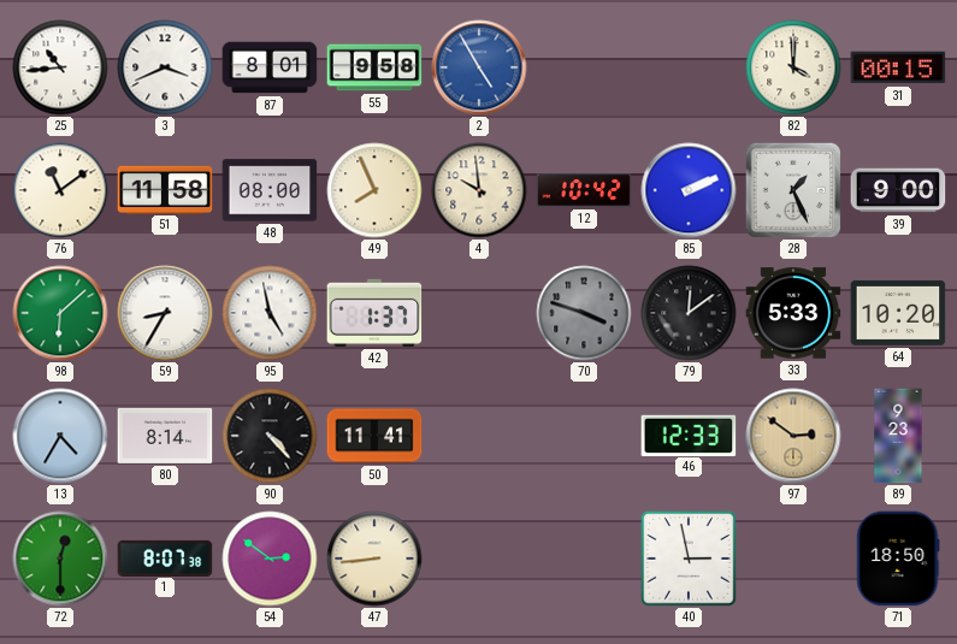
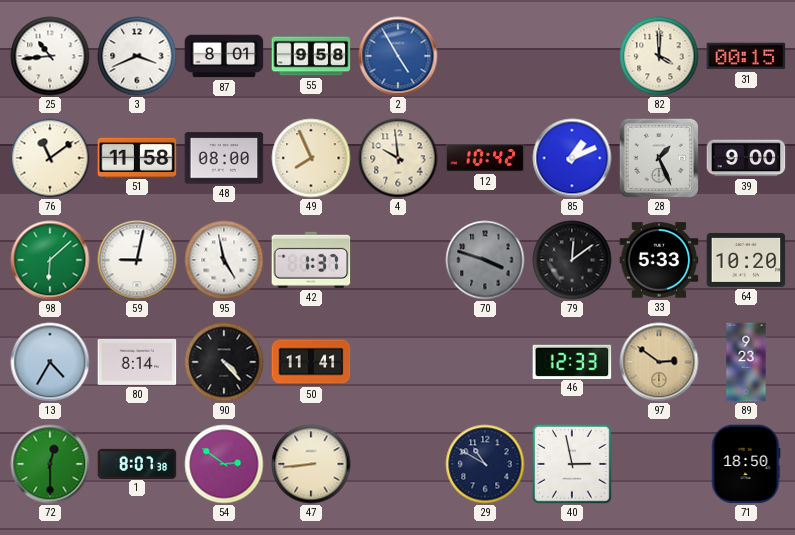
85: 2:11 -> 1:11
59: 8:35 -> 9:02
29: none -> 10:50
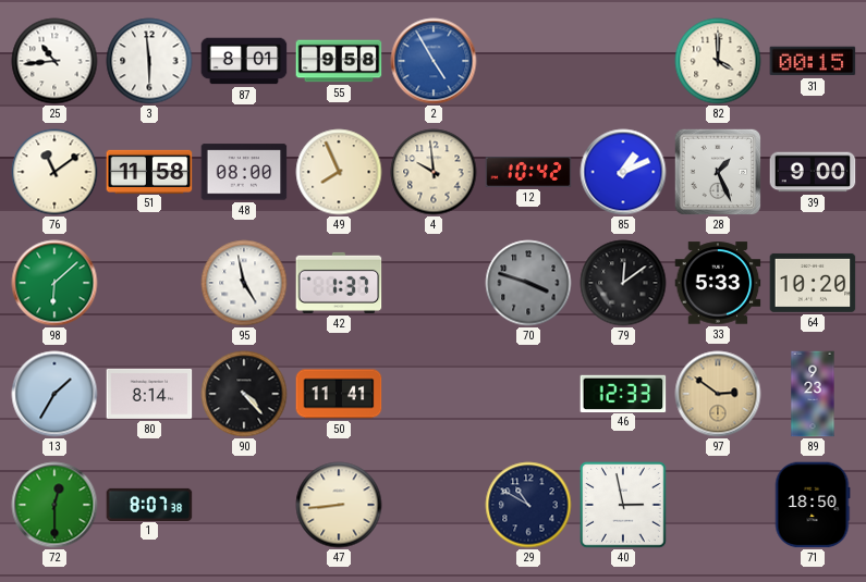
3: 3:41 -> 5:59
59: 9:02 -> none
13: 4:35 -> 1:35
54: 2:51 -> none
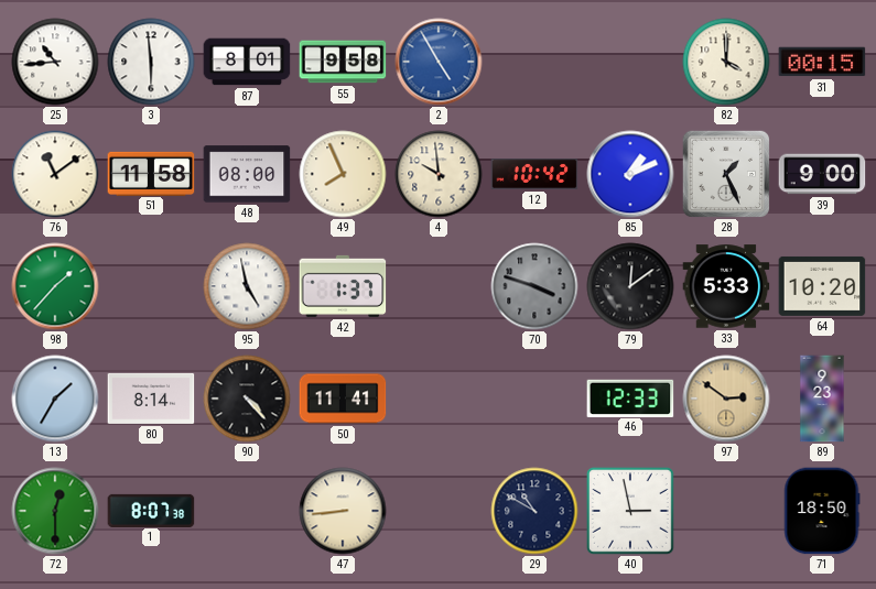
98: 6:08 -> 1:37
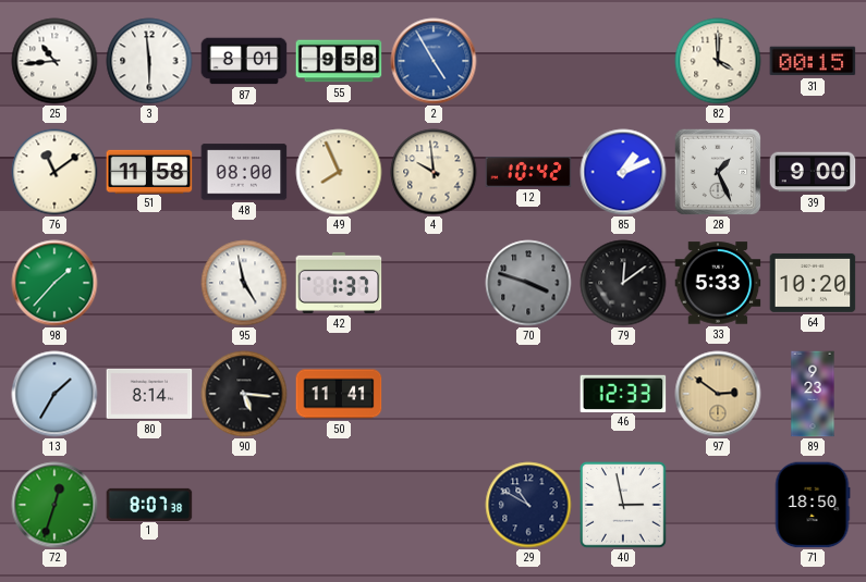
90: 4:23 -> 5:16
72: 12:30 -> 12:33
47: 8:44 -> none
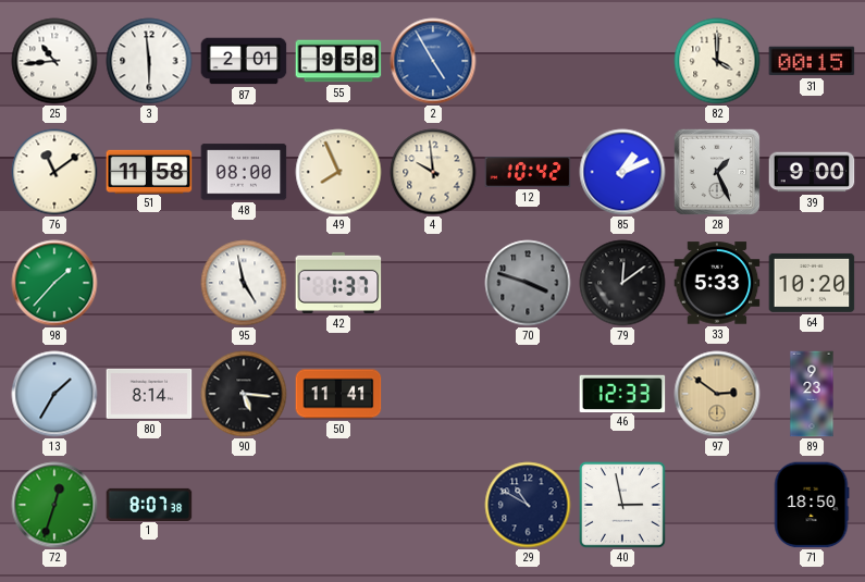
87: 8:01 -> 2:01
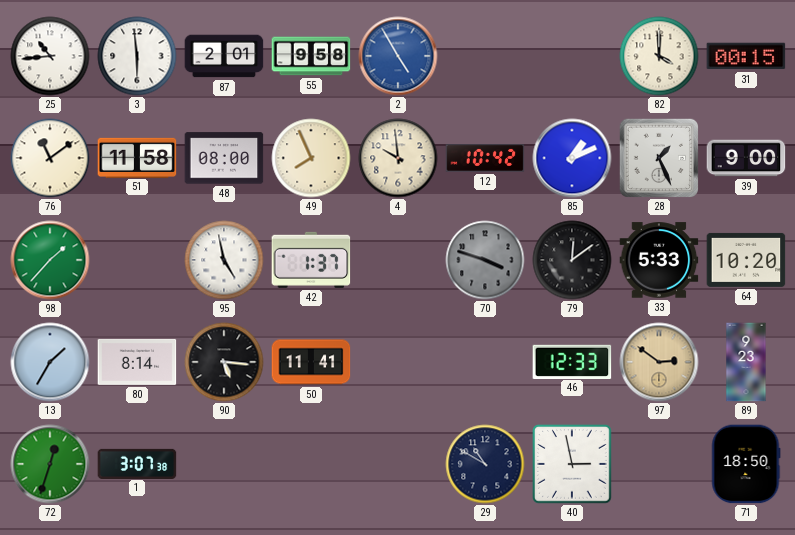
1: 8:07 -> 3:07
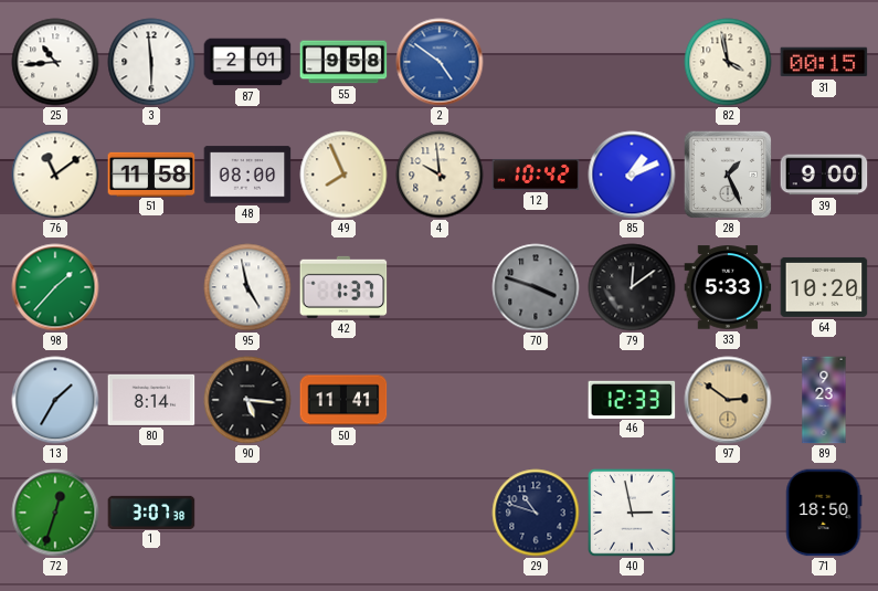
2: 4:55 -> 4:51
82: 4:00 -> 3:58
29: 10:50 -> 10:48
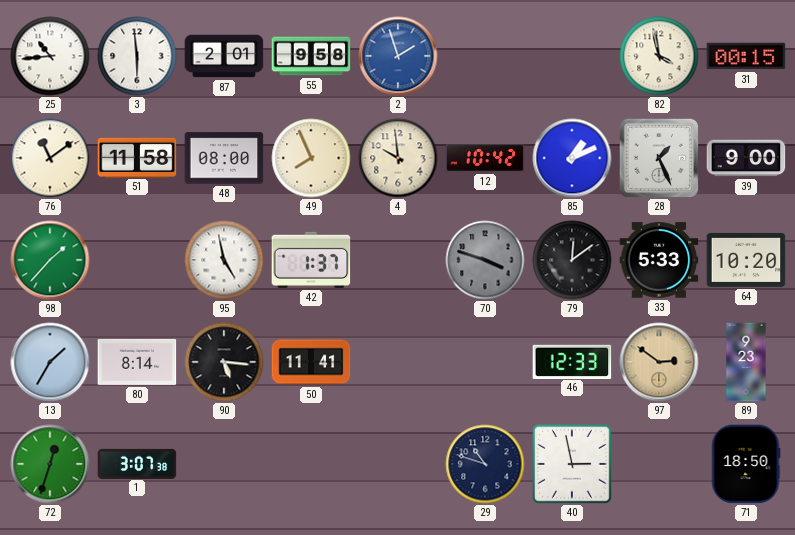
2: 4:51 -> 1:57
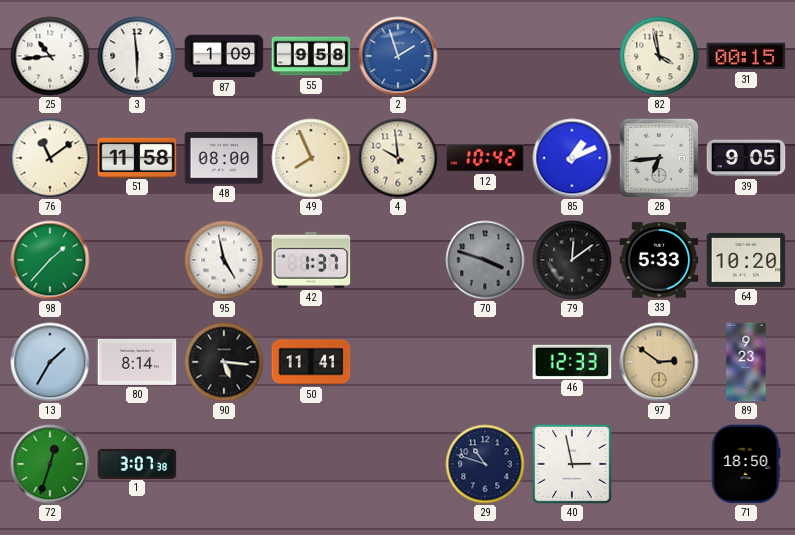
87: 2:01 -> 1:09
28: 1:26 -> 6:44
39: 9:00 -> 9:05
